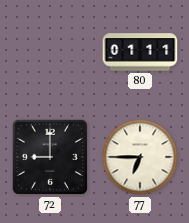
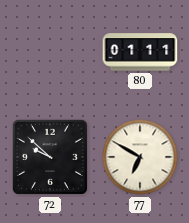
72: 9:00 -> 9:52
77: 6:45 -> 6:50
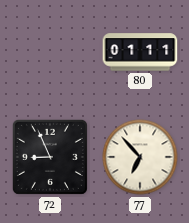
72: 9:52 -> 8:56
77: 6:50 -> 6:53
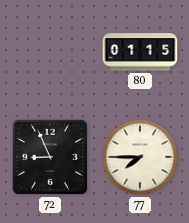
80: 01:11 -> 01:15
77: 6:53 -> 7:45
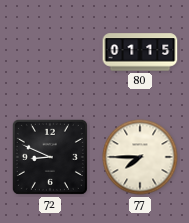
72: 8:56 -> 8:49
